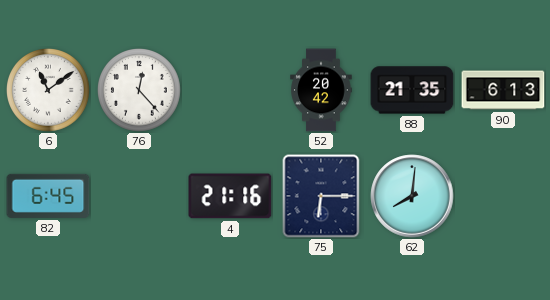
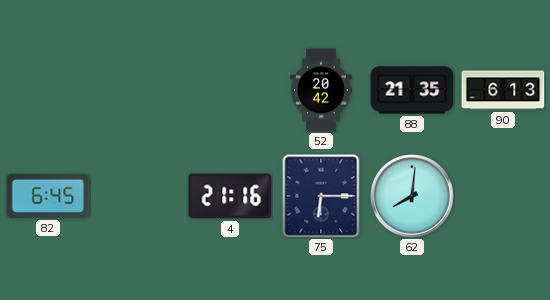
6: 11:09 -> none
76: 12:23 -> none
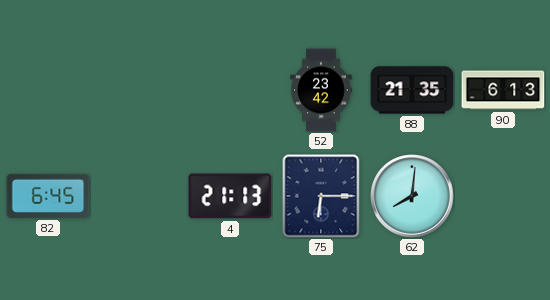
52: 20:42 -> 23:42
4: 21:16 -> 21:13
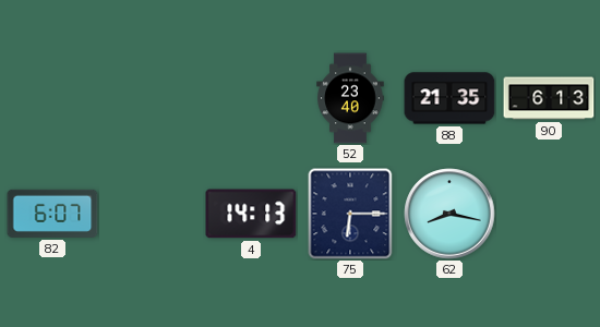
52: 23:42 -> 23:40
82: 6:45 -> 6:07
4: 21:13 -> 14:13
62: 8:01 -> 8:17
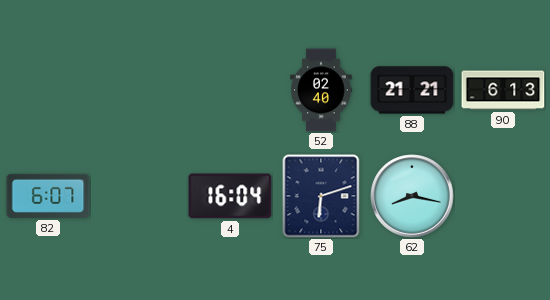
52: 23:40 -> 02:40
88: 21:35 -> 21:21
4: 14:13 -> 16:04
75: 6:15 -> 6:12
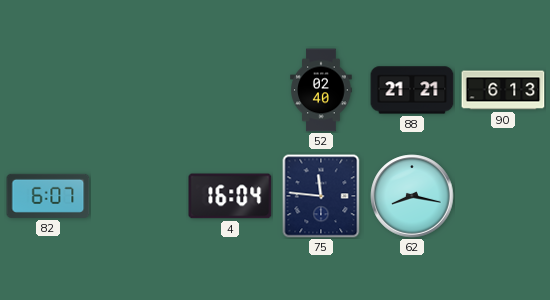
75: 6:12 -> 11:46
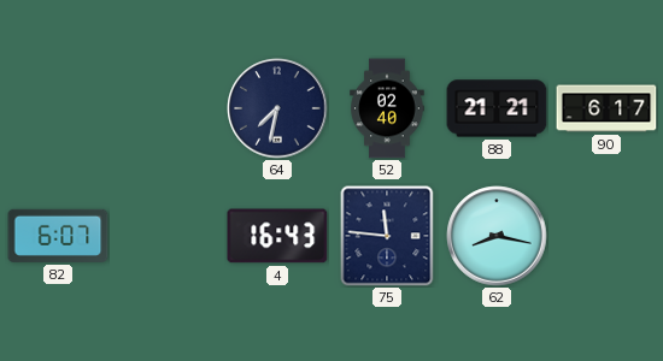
64: none -> 7:32
90: 6:13 -> 6:17
4: 16:04 -> 16:43
